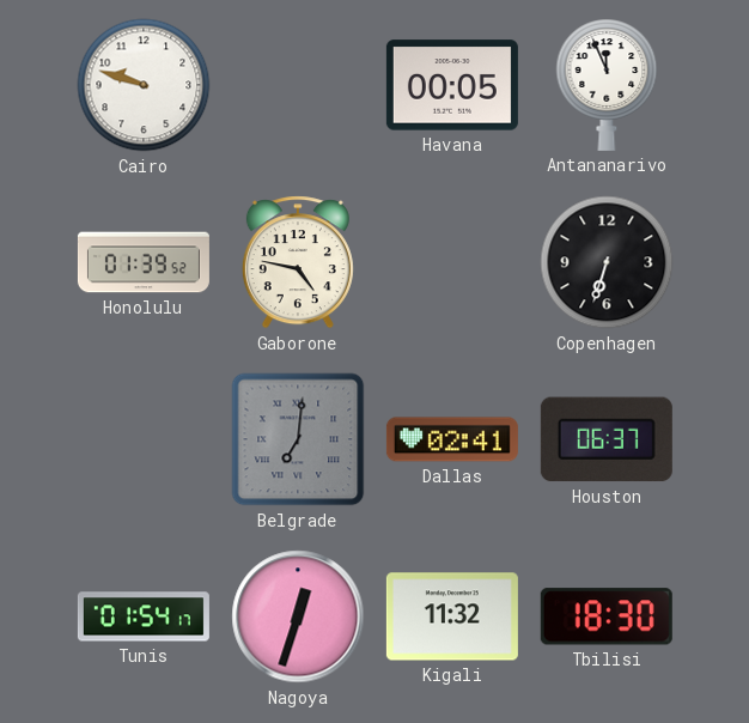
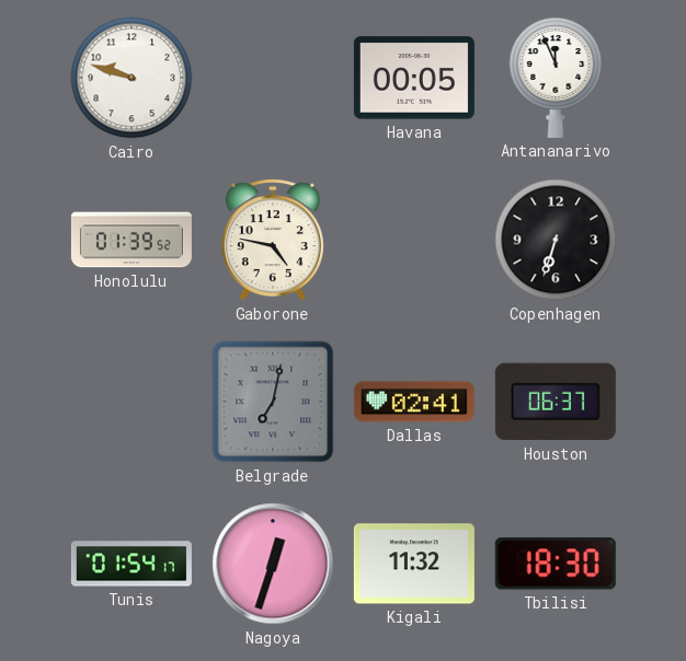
Belgrade: 7:01 -> 7:02
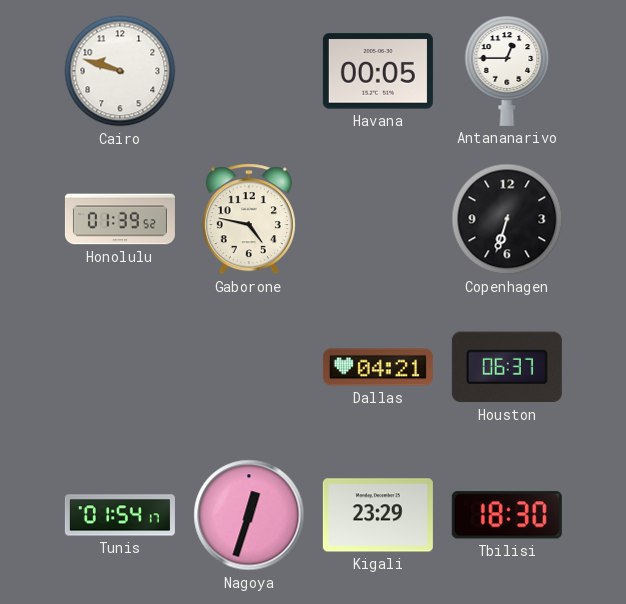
Antananarivo: 11:56 -> 12:45
Belgrade: 7:02 -> none
Dallas: 02:41 -> 04:21
Kigali: 11:32 -> 23:29
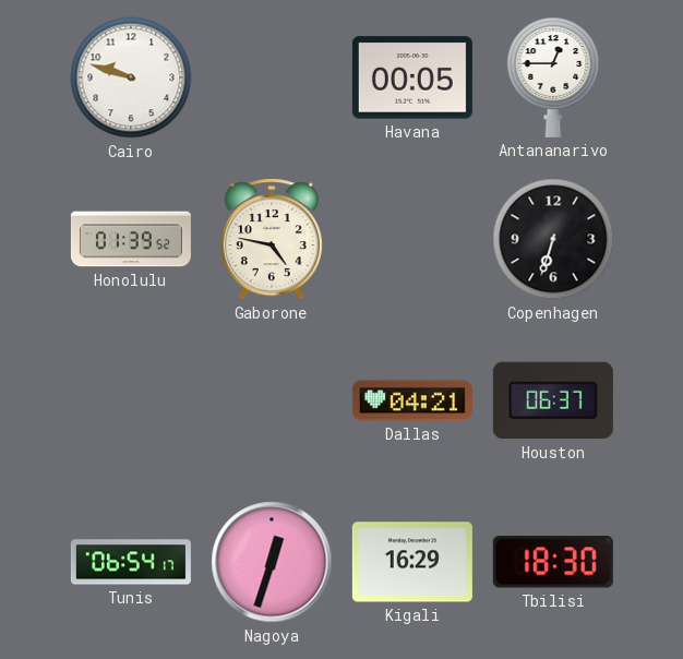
Tunis: 01:54 -> 06:54
Kigali: 23:29 -> 16:29
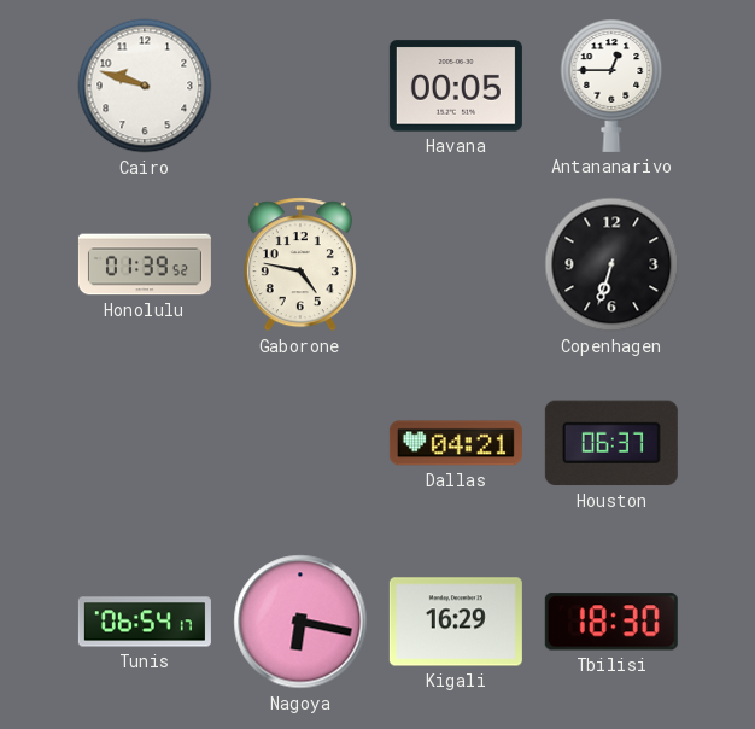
Nagoya: 12:33 -> 6:17
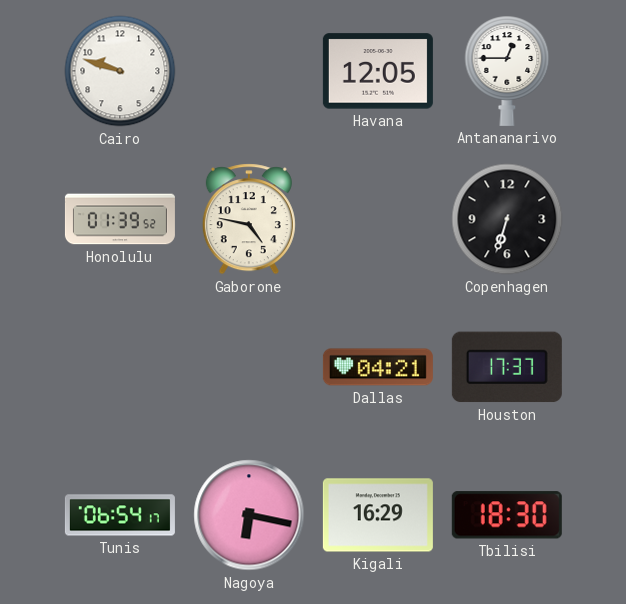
Havana: 00:05 -> 12:05
Houston: 06:37 -> 17:37
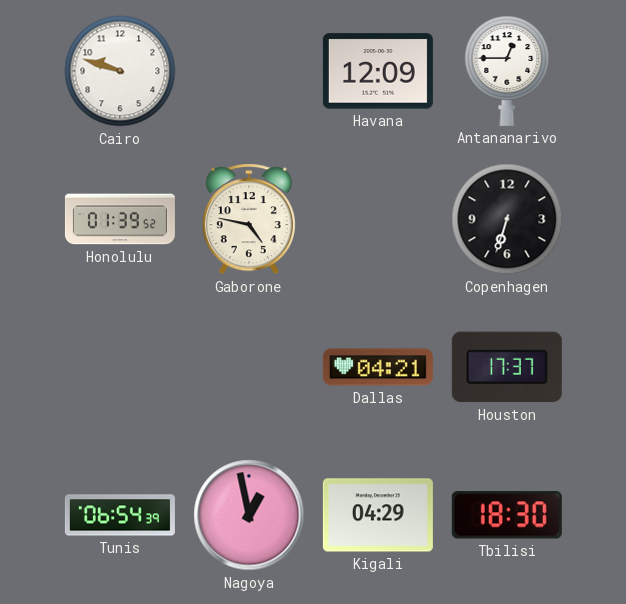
Havana: 12:05 -> 12:09
Tunis: 06:54:17 -> 06:54:39
Nagoya: 6:17 -> 12:58
Kigali: 16:29 -> 04:29
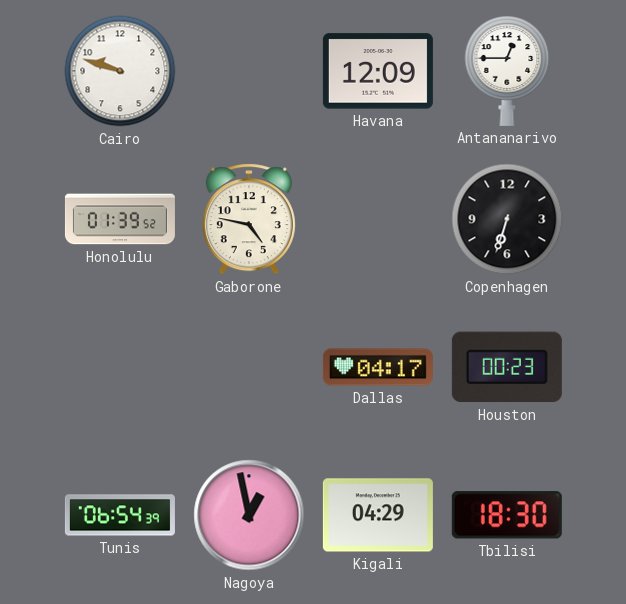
Dallas: 04:21 -> 04:17
Houston: 17:37 -> 00:23
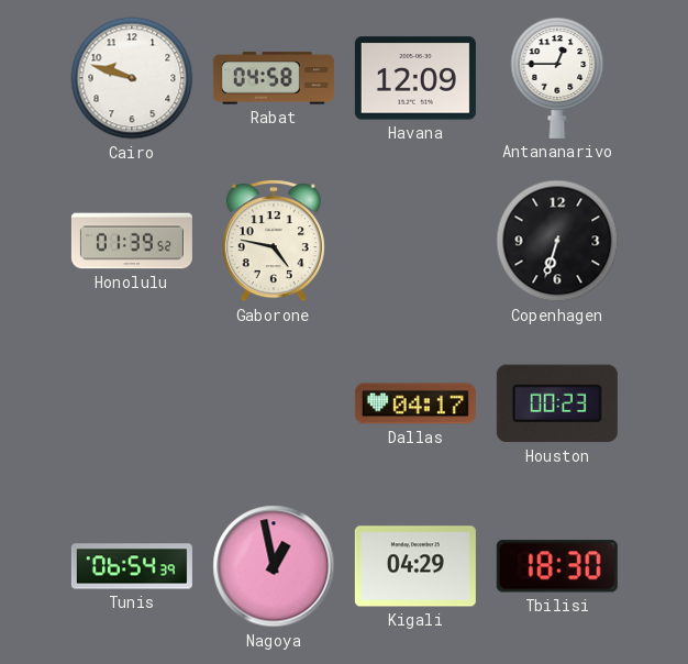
Rabat: none -> 04:58
